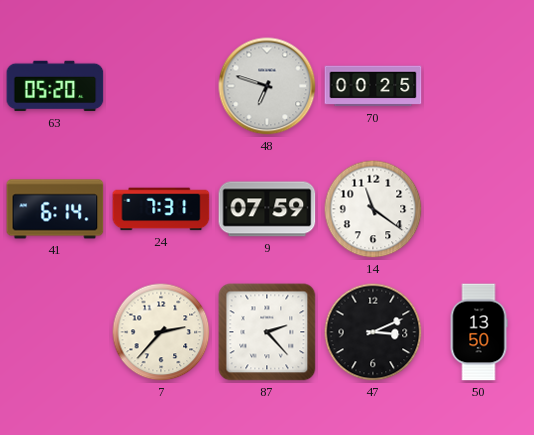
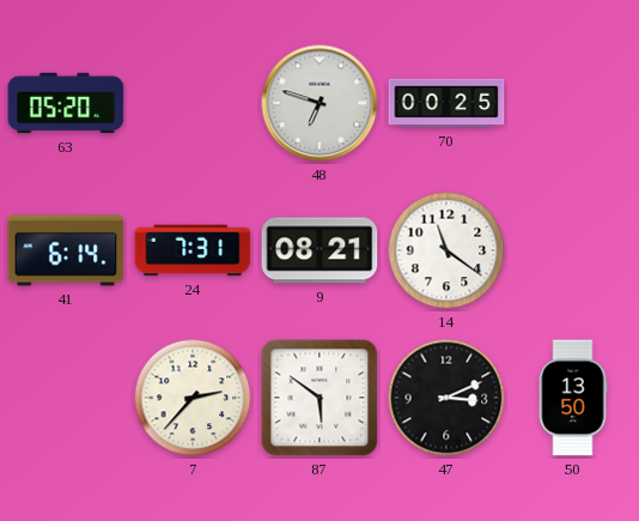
9: 07:59 -> 08:21
87: 2:23 -> 5:51
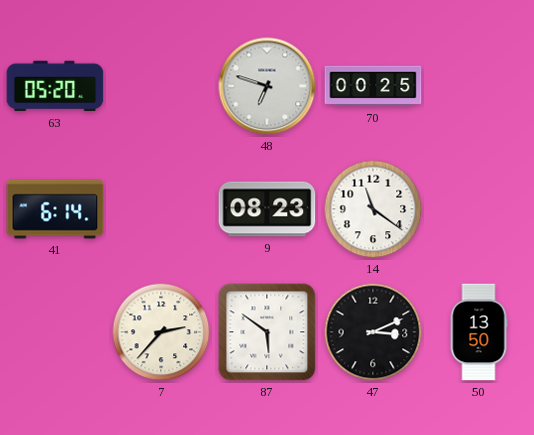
24: 7:31 -> none
9: 08:21 -> 08:23
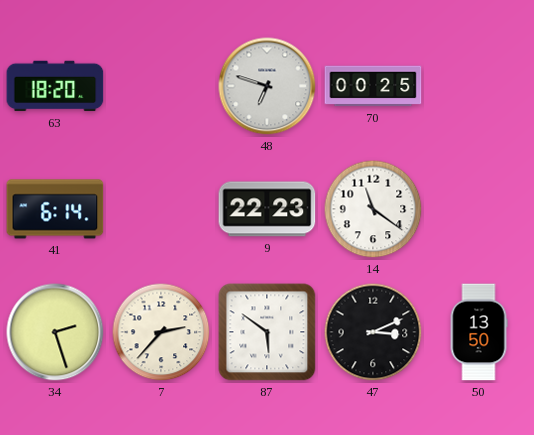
63: 05:20 -> 18:20
9: 08:23 -> 22:23
34: none -> 2:27
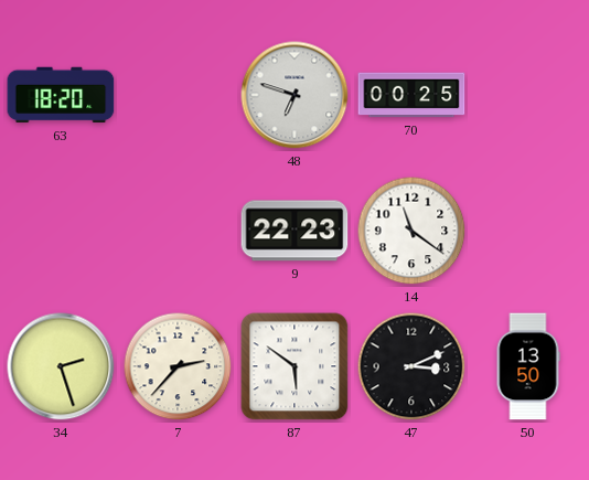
41: 6:14 -> none
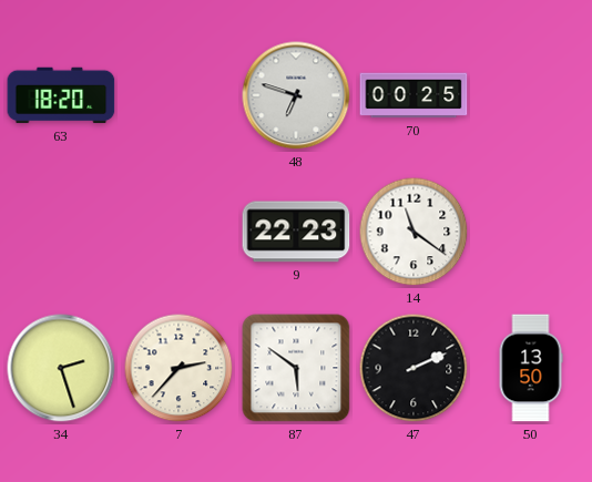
47: 3:11 -> 2:11
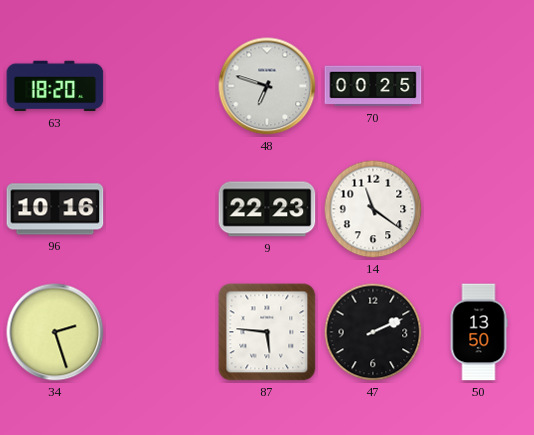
96: none -> 10:16
7: 2:37 -> none
87: 5:51 -> 5:46
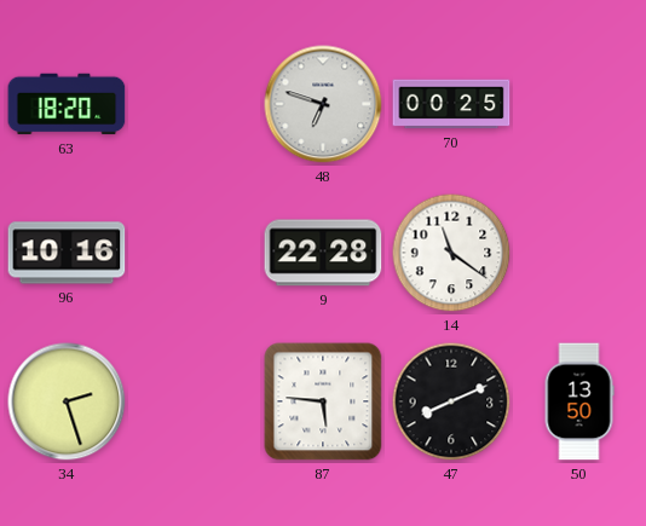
9: 22:23 -> 22:28
47: 2:11 -> 8:11
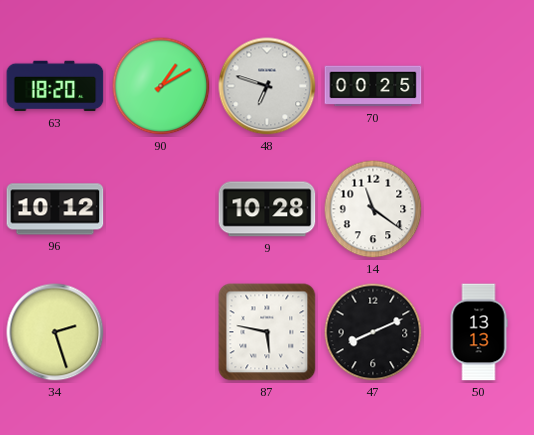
90: none -> 1:10
96: 10:16 -> 10:12
9: 22:28 -> 10:28
87: 5:46 -> 5:47
50: 13:50 -> 13:13
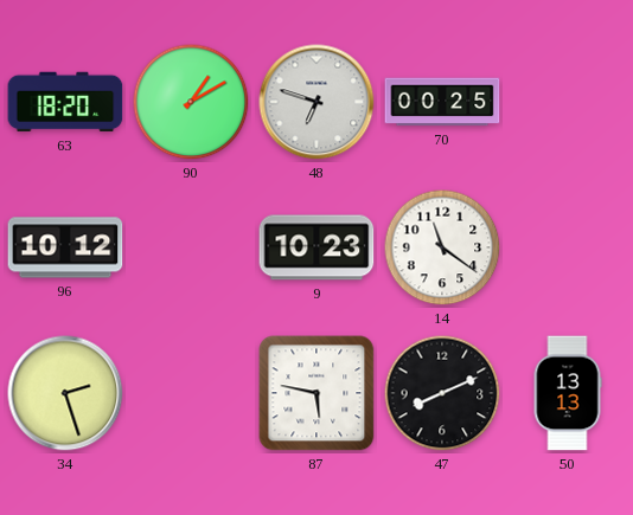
9: 10:28 -> 10:23
